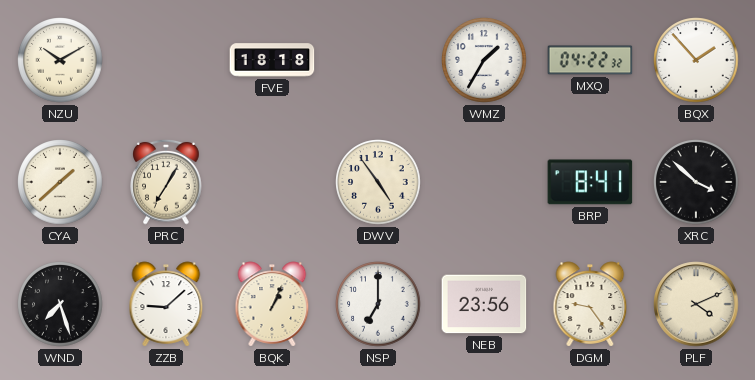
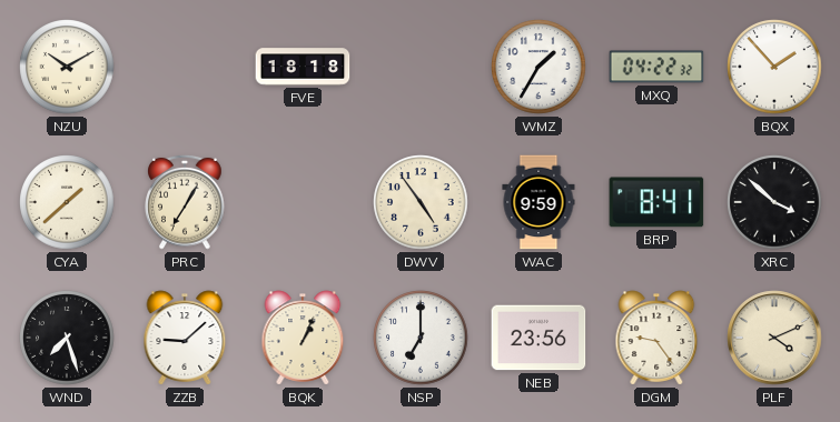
WAC: none -> 9:59
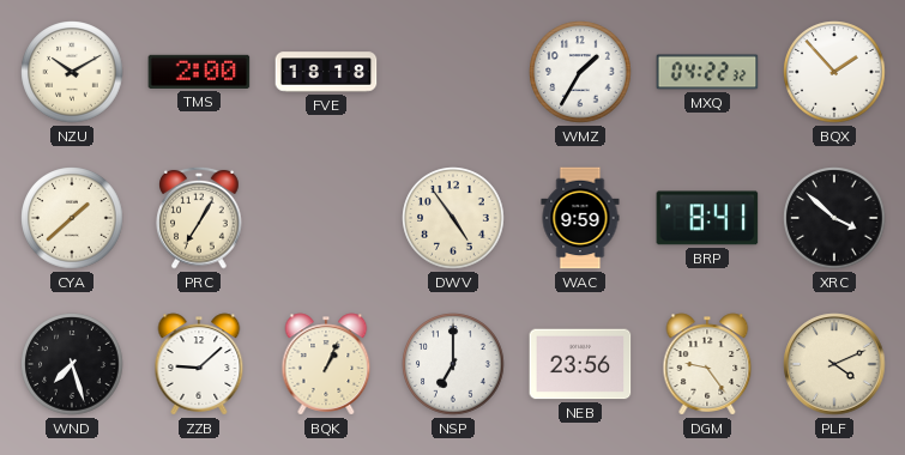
TMS: none -> 2:00
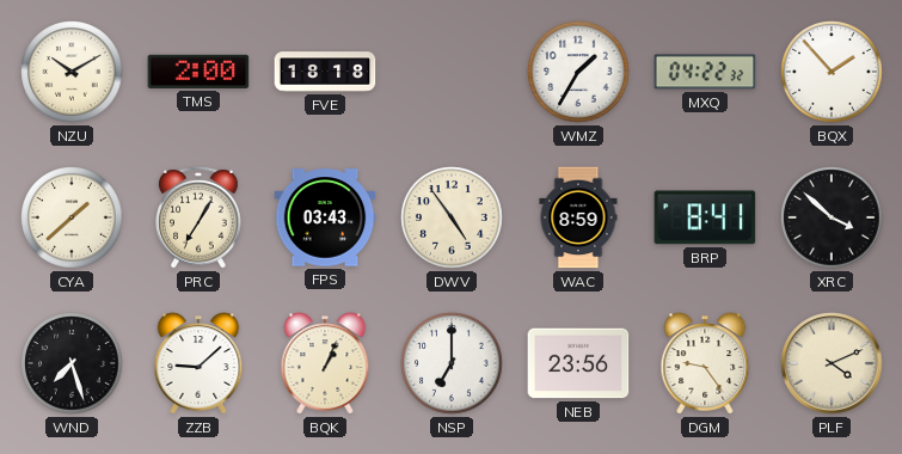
FPS: none -> 03:43
WAC: 9:59 -> 8:59
